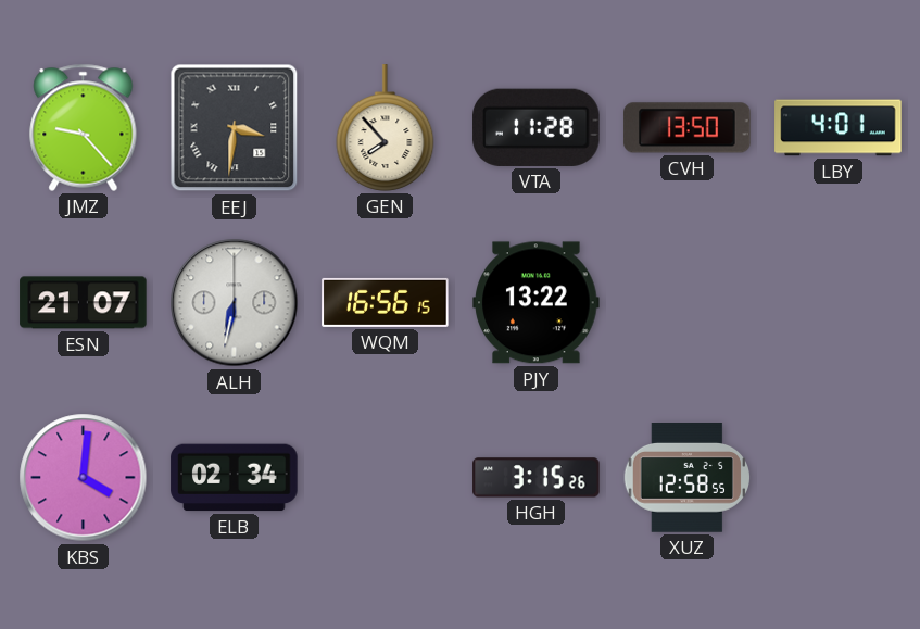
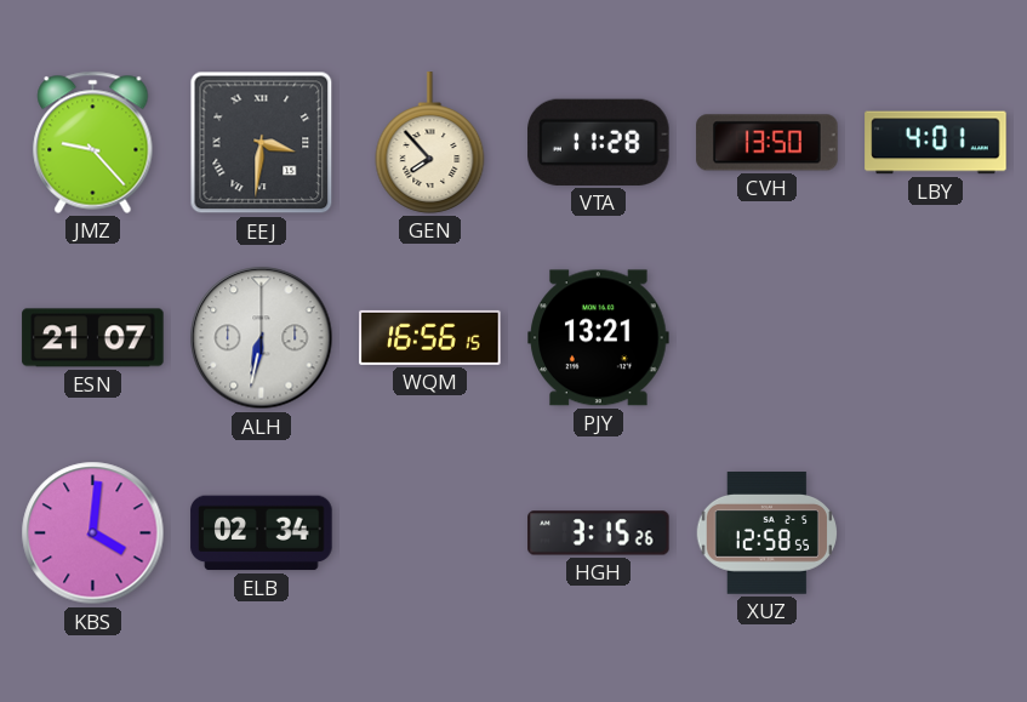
PJY: 13:22 -> 13:21
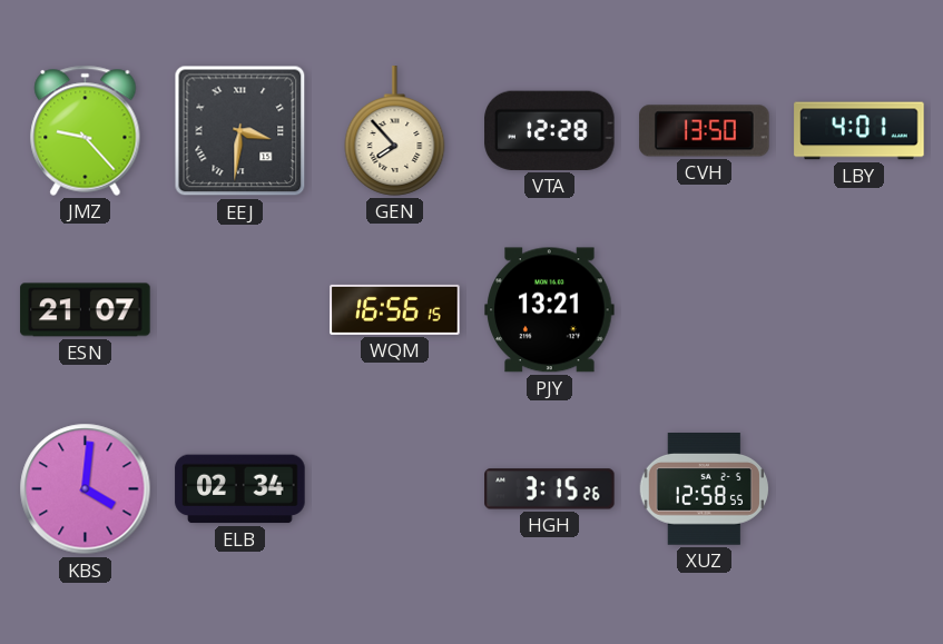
VTA: 11:28 -> 12:28
ALH: 6:32 -> none
